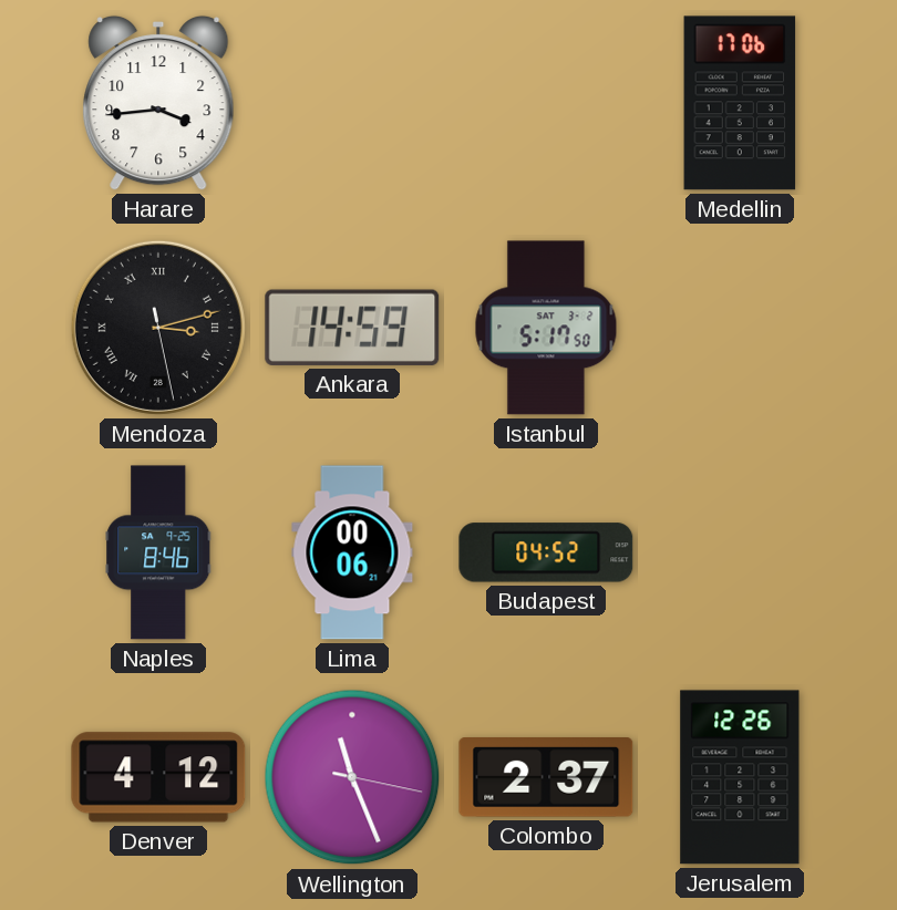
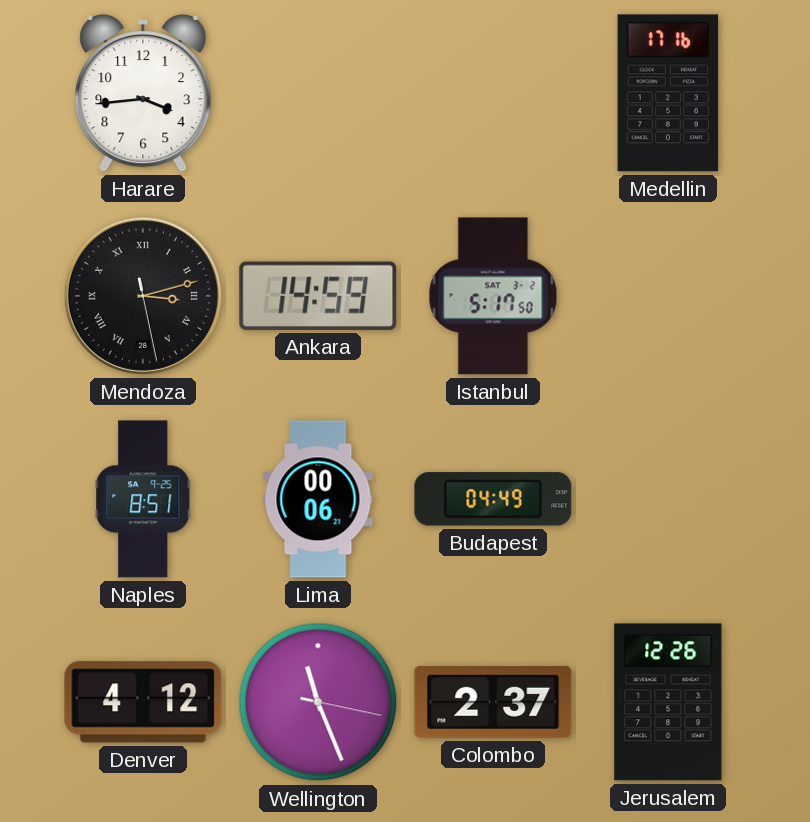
Medellin: 17:06 -> 17:16
Naples: 8:46 -> 8:51
Budapest: 04:52 -> 04:49
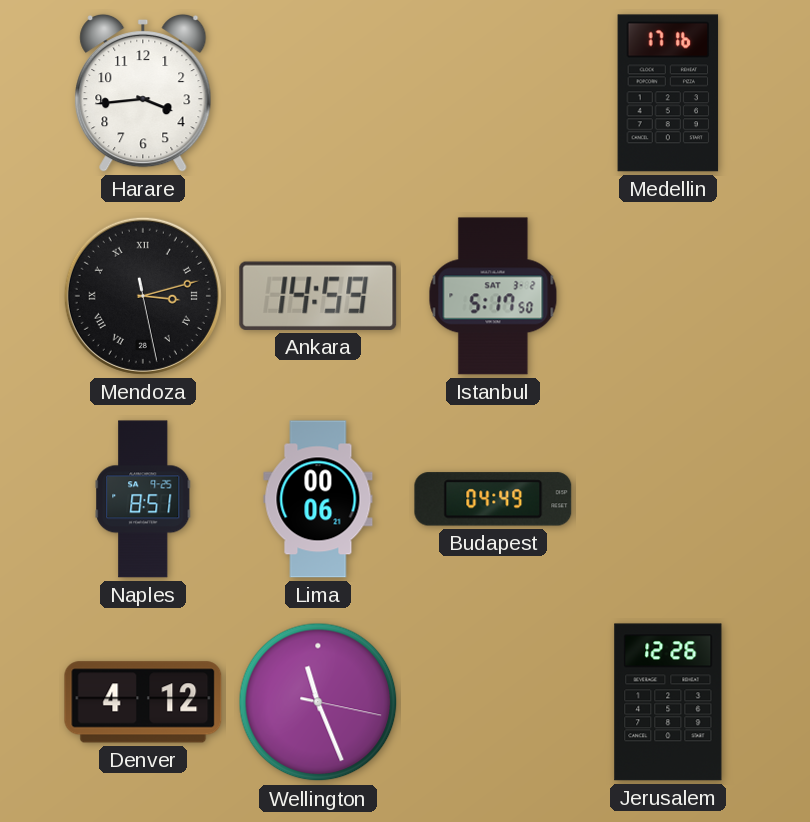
Colombo: 2:37 -> none
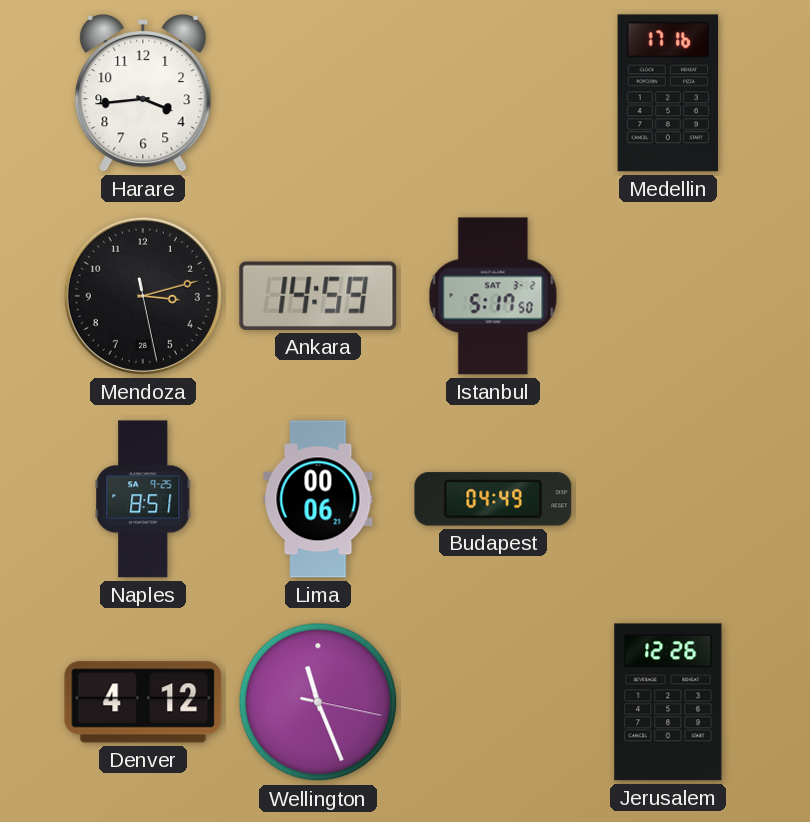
Mendoza numerals: Roman -> Arabic
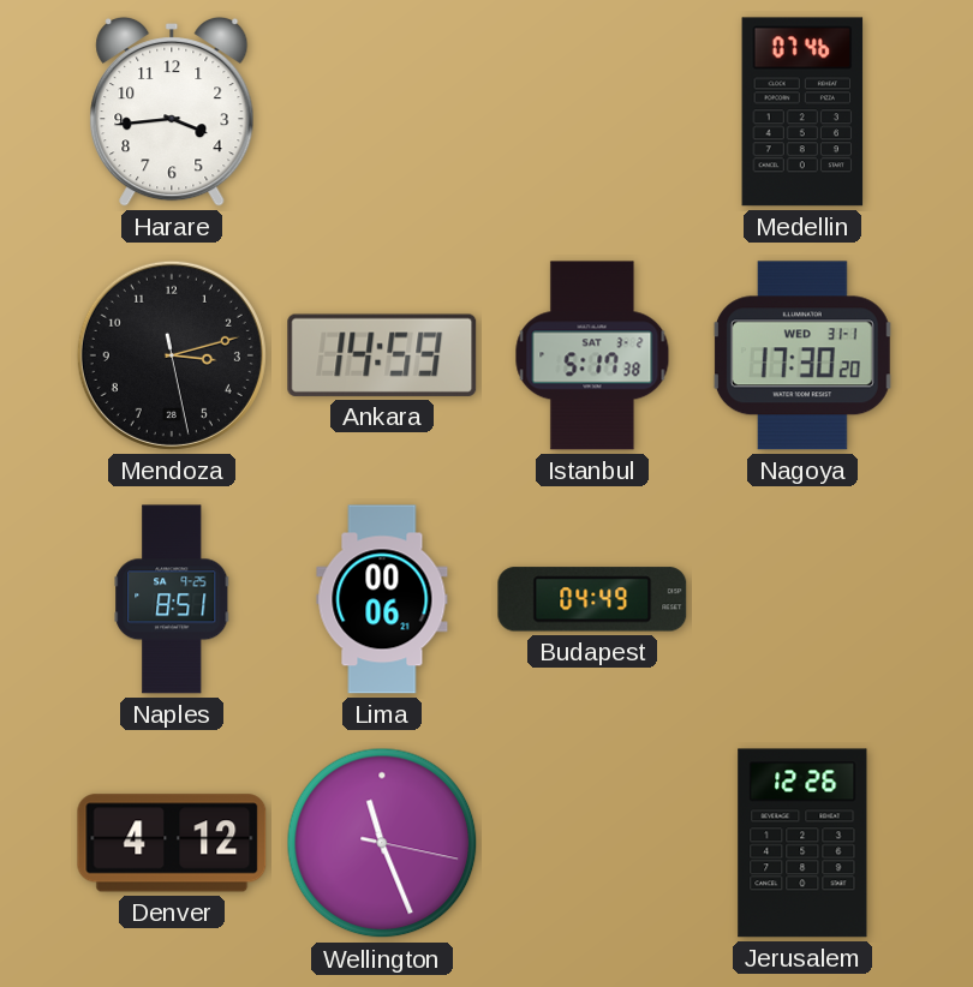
Medellin: 17:16 -> 07:46
Istanbul: 5:17:50 -> 5:17:38
Nagoya: none -> 17:30
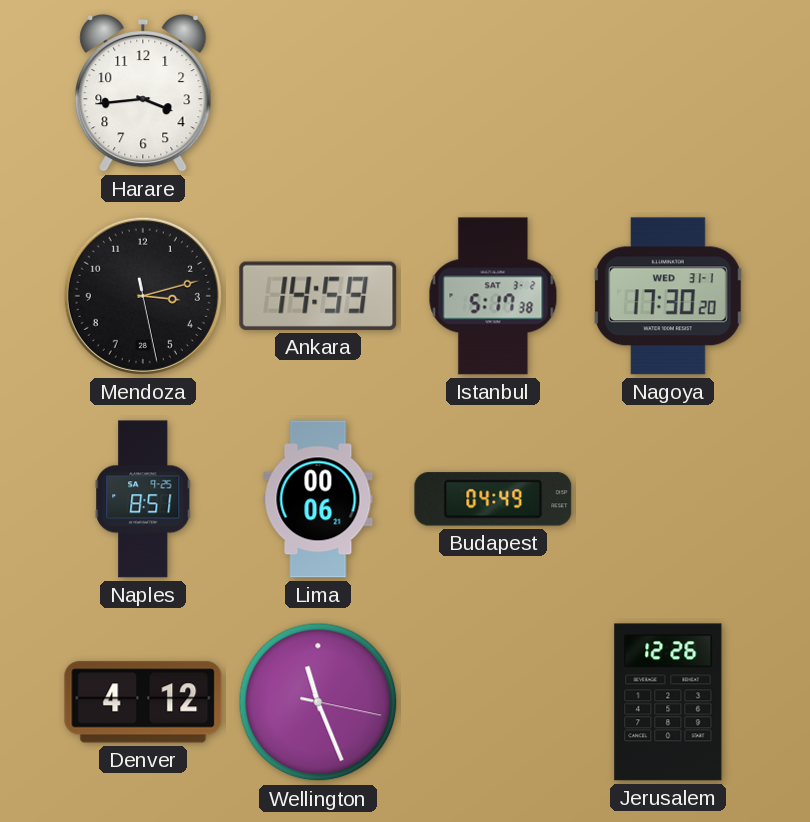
Medellin: 07:46 -> none
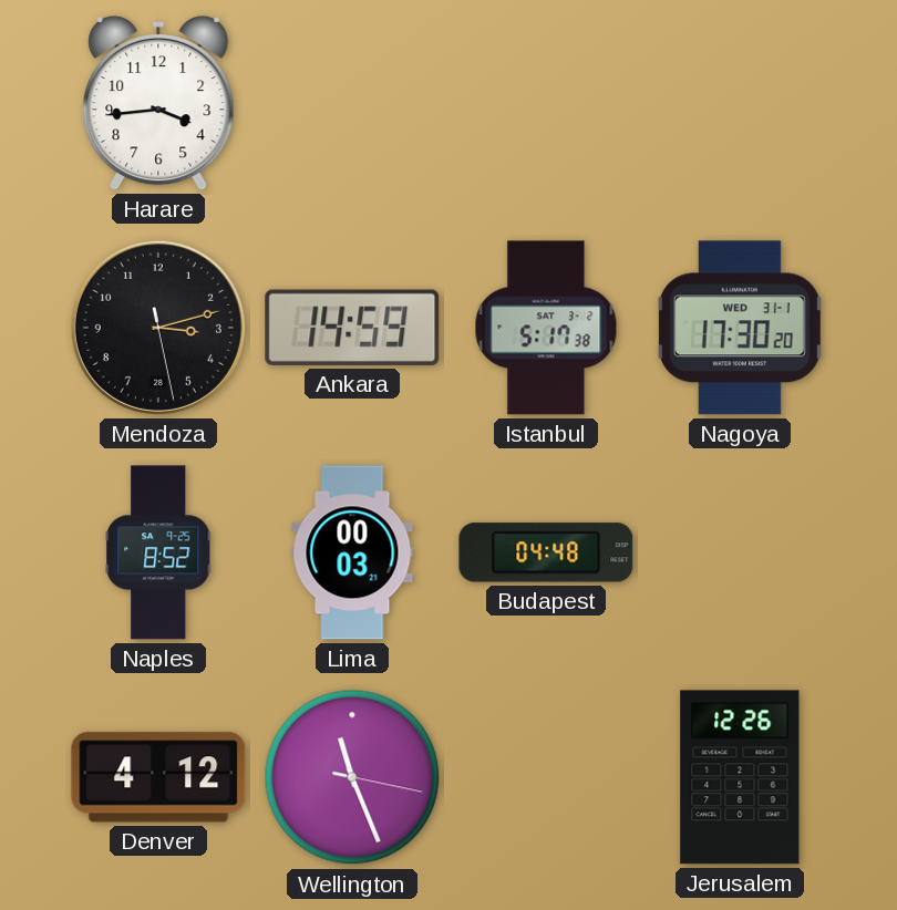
Naples: 8:51 -> 8:52
Lima: 00:06 -> 00:03
Budapest: 04:49 -> 04:48
